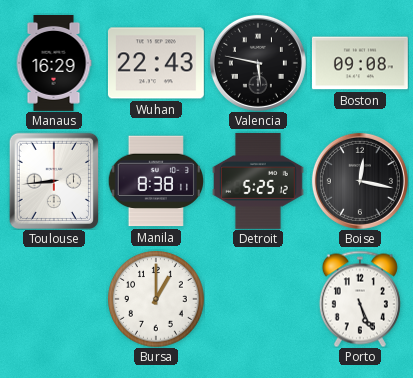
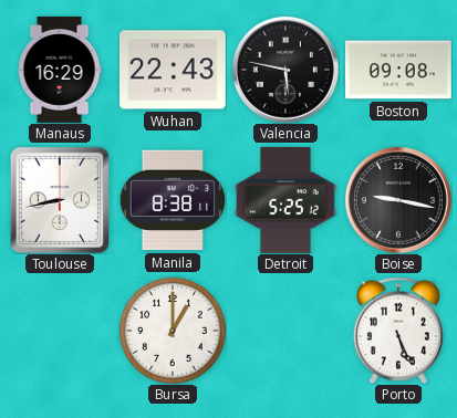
Toulouse: 8:44 -> 8:43
Boise: 12:17 -> 9:17
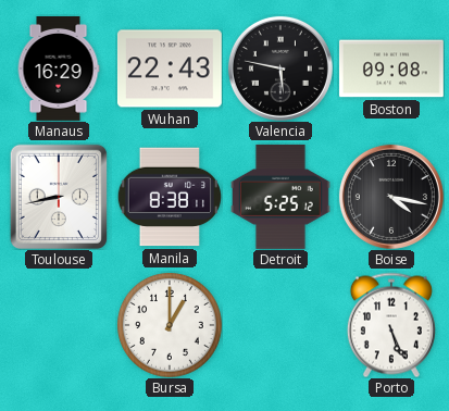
Boise: 9:17 -> 4:17
